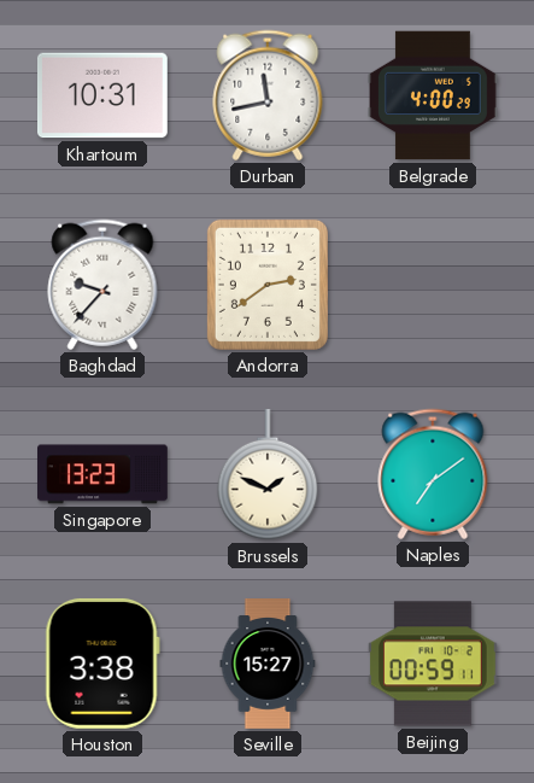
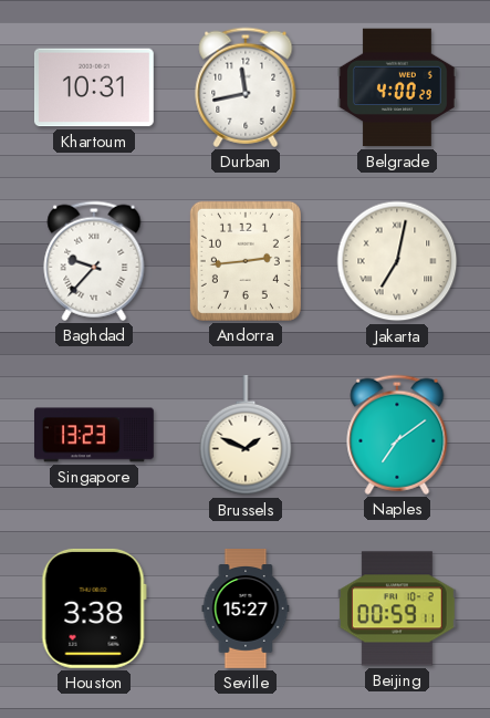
Andorra: 2:39 -> 2:44
Jakarta: none -> 7:02
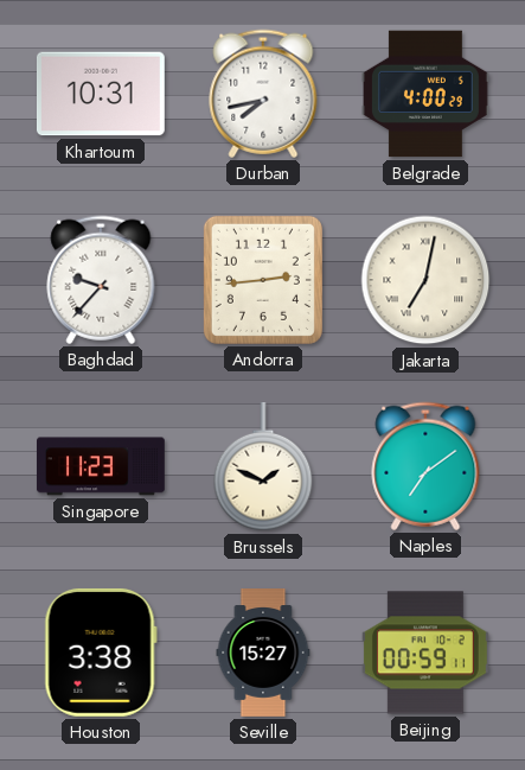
Durban: 11:43 -> 7:43
Singapore: 13:23 -> 11:23
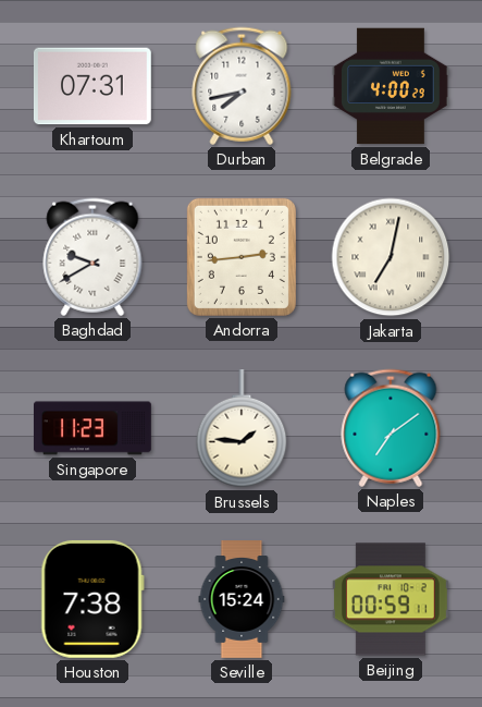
Khartoum: 10:31 -> 07:31
Baghdad: 9:37 -> 9:40
Brussels: 1:49 -> 1:46
Houston: 3:38 -> 7:38
Seville: 15:27 -> 15:24
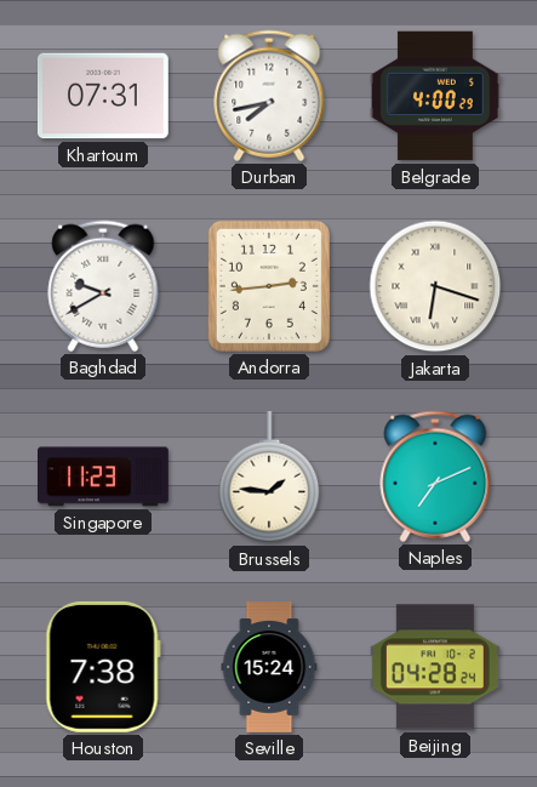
Jakarta: 7:02 -> 6:18
Naples: 7:09 -> 7:11
Beijing: 00:59 -> 04:28
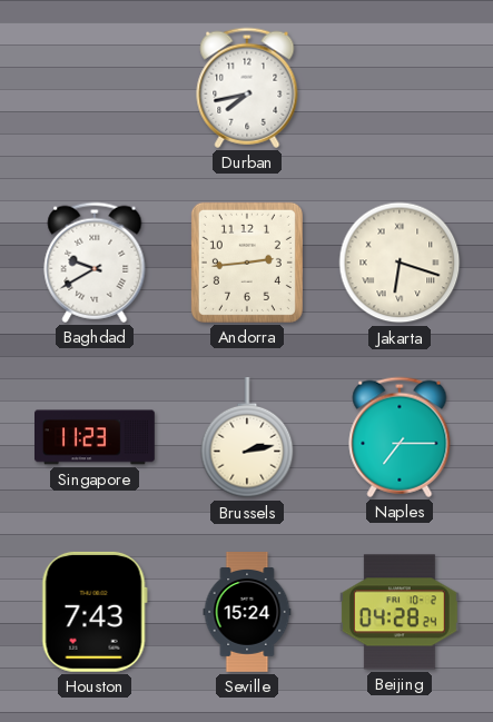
Khartoum: 07:31 -> none
Belgrade: 4:00 -> none
Brussels: 1:46 -> 2:13
Naples: 7:11 -> 7:15
Houston: 7:38 -> 7:43
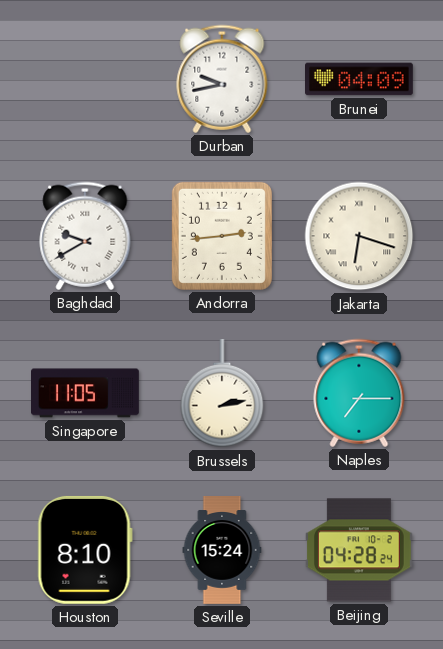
Durban: 7:43 -> 9:43
Brunei: none -> 04:09
Singapore: 11:23 -> 11:05
Houston: 7:43 -> 8:10
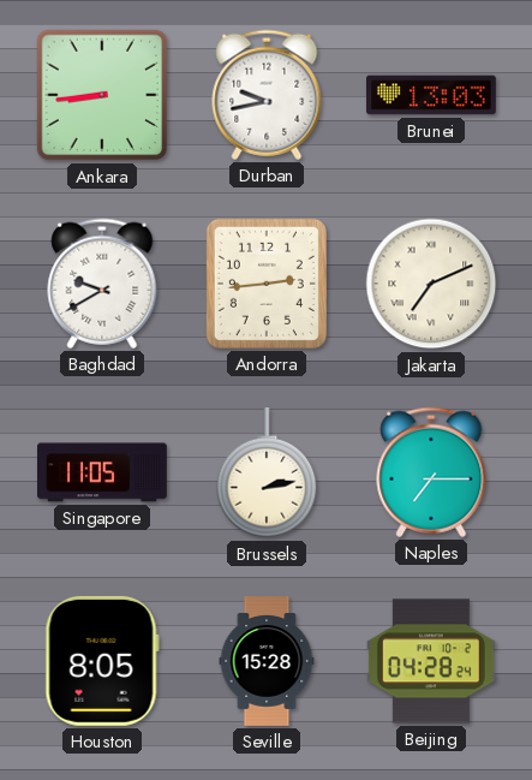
Ankara: none -> 8:44
Brunei: 04:09 -> 13:03
Jakarta: 6:18 -> 7:11
Houston: 8:10 -> 8:05
Seville: 15:24 -> 15:28
